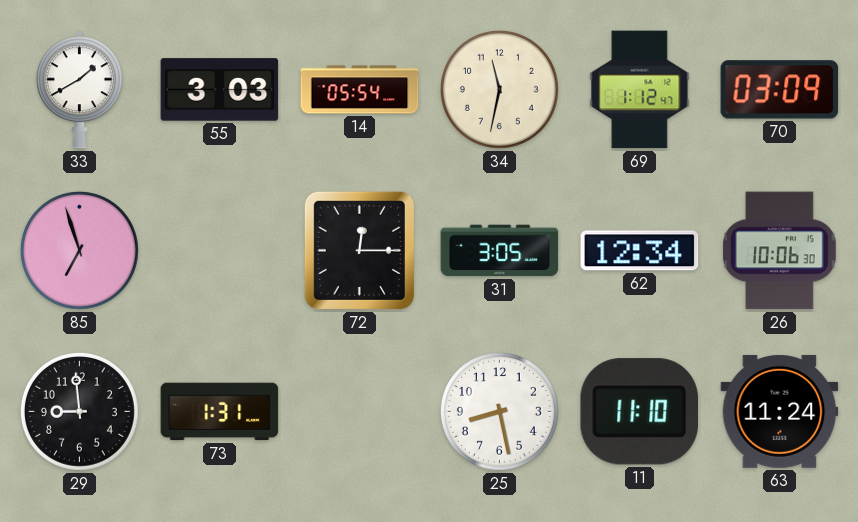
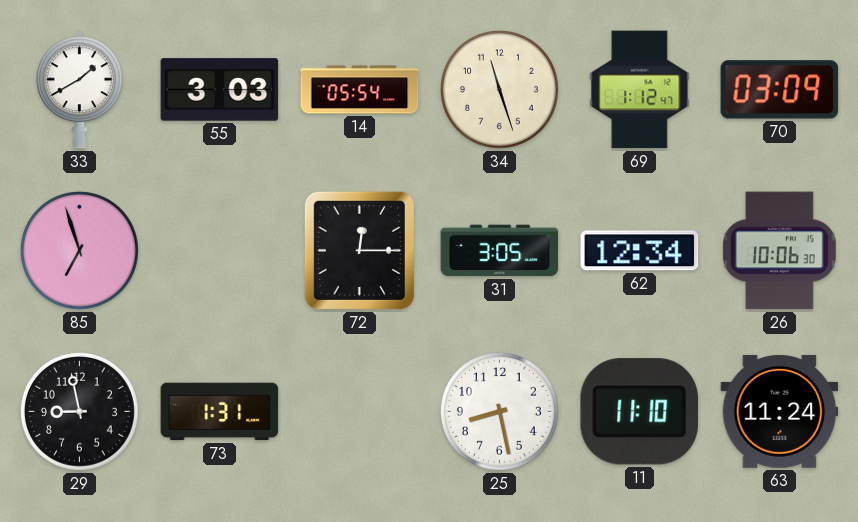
34: 11:32 -> 11:27
29: 8:59 -> 8:58
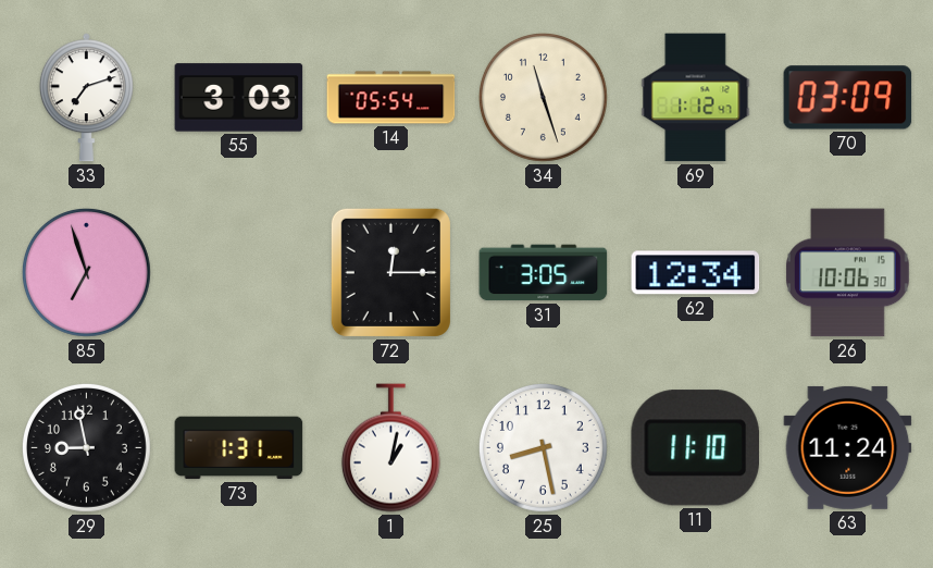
33: 1:40 -> 7:12
1: none -> 1:02
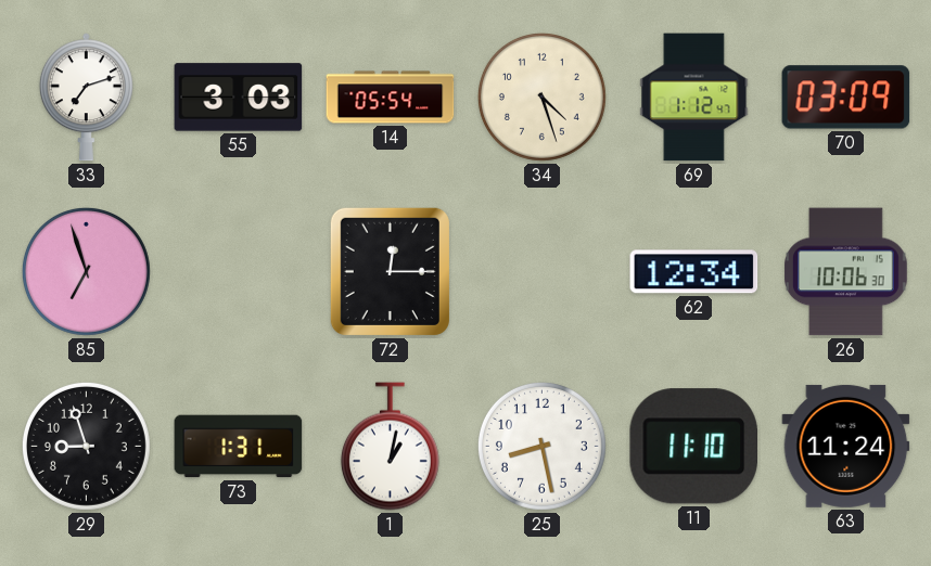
34: 11:27 -> 4:27
31: 3:05 -> none
29: 8:58 -> 8:57
